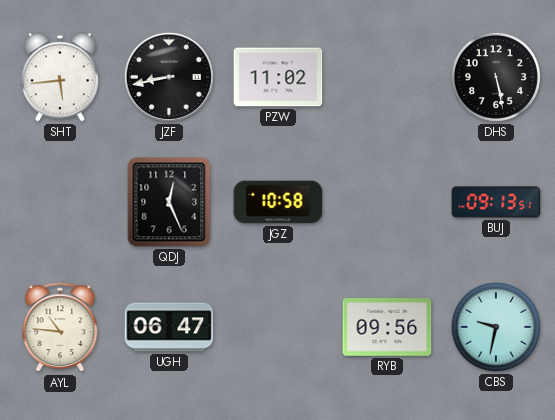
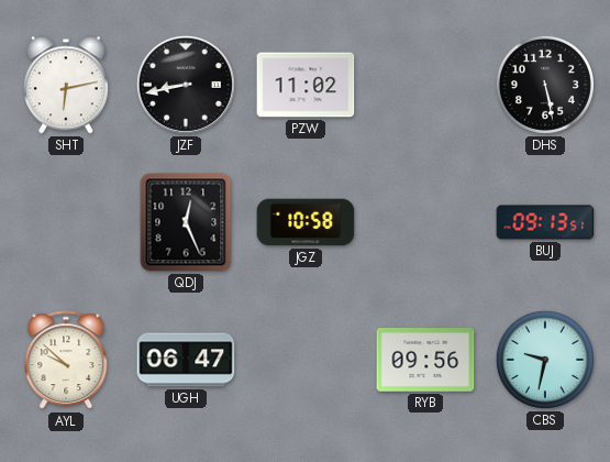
SHT: 5:44 -> 6:13
AYL: 10:46 -> 9:52
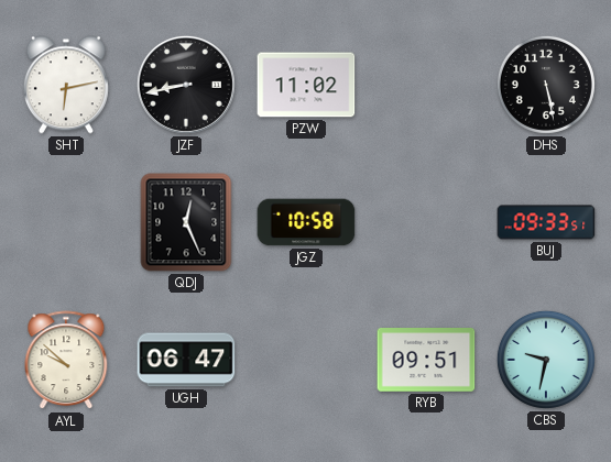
BUJ: 09:13 -> 09:33
RYB: 09:56 -> 09:51
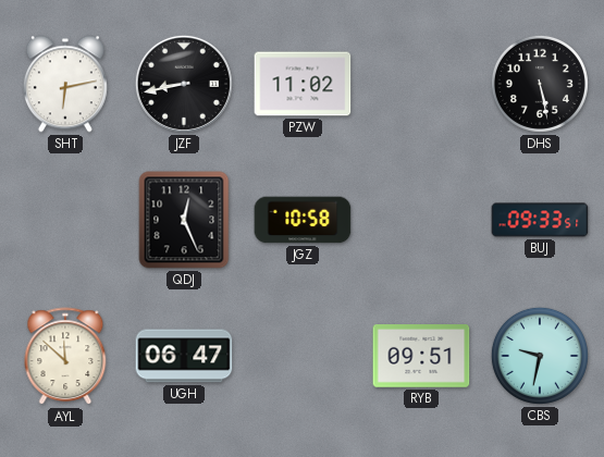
AYL: 9:52 -> 11:52
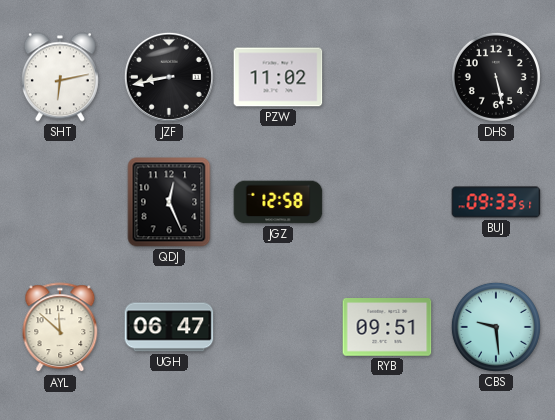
JGZ: 10:58 -> 12:58
CBS: 9:32 -> 9:29
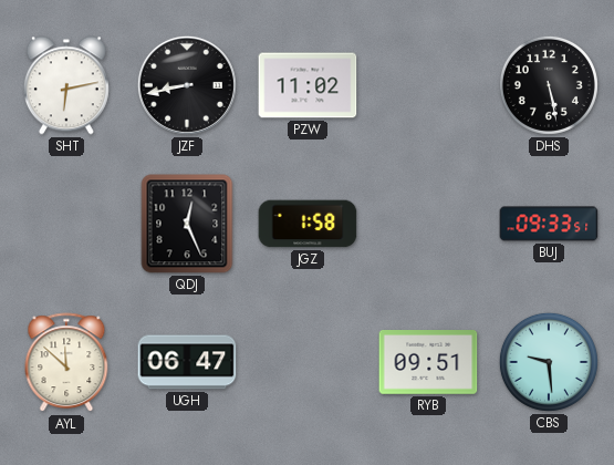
JGZ: 12:58 -> 1:58
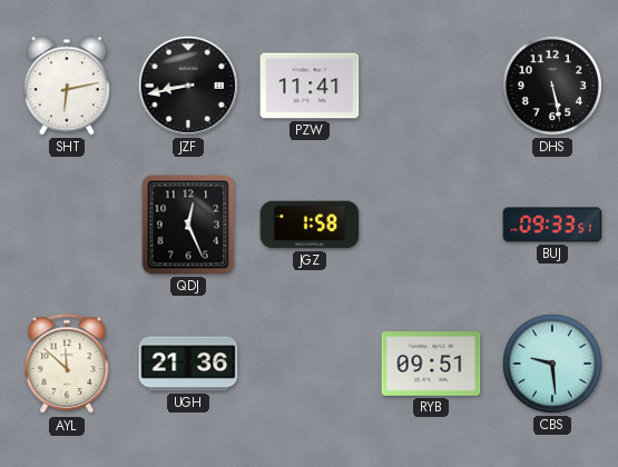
PZW: 11:02 -> 11:41
UGH: 06:47 -> 21:36
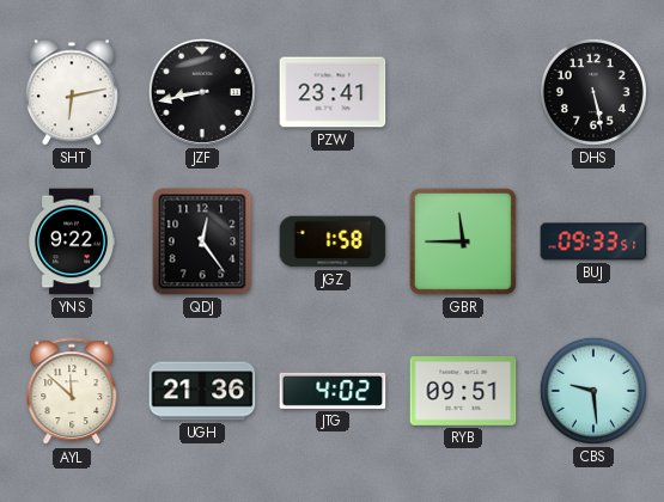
PZW: 11:41 -> 23:41
YNS: none -> 9:22
QDJ: 12:26 -> 12:24
GBR: none -> 11:45
JTG: none -> 4:02
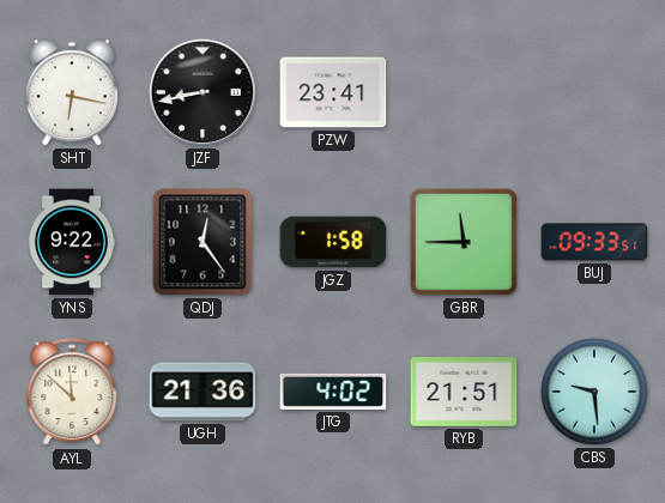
SHT: 6:13 -> 6:17
DHS: 5:28 -> none
RYB: 09:51 -> 21:51
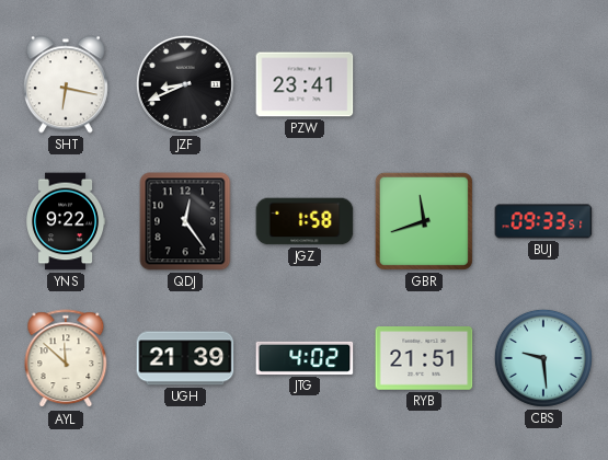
JZF: 8:43 -> 8:41
GBR: 11:45 -> 11:42
UGH: 21:36 -> 21:39
